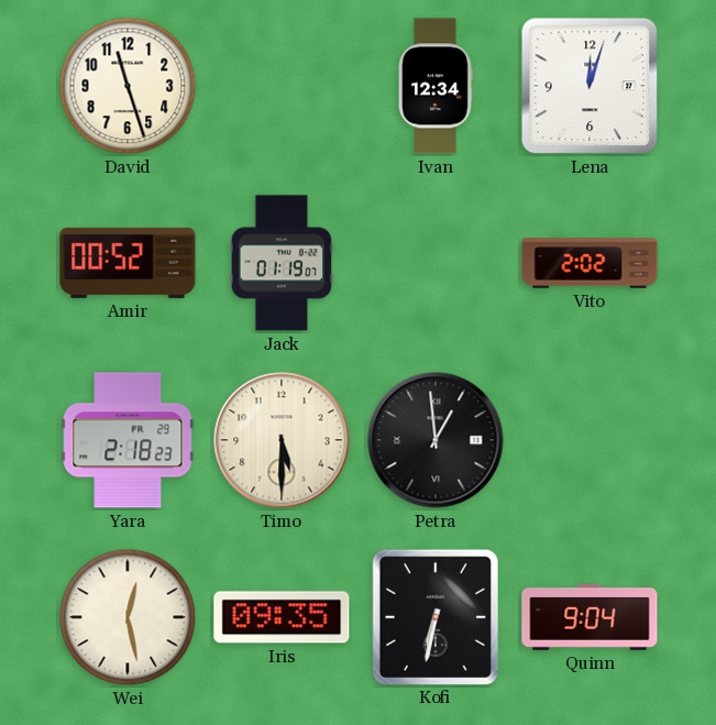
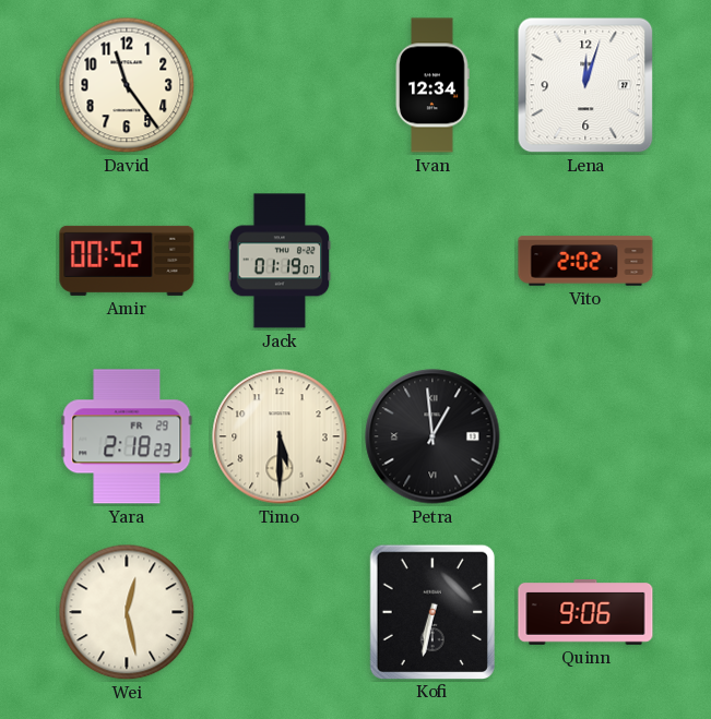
David: 11:27 -> 11:24
Iris: 09:35 -> none
Quinn: 9:04 -> 9:06
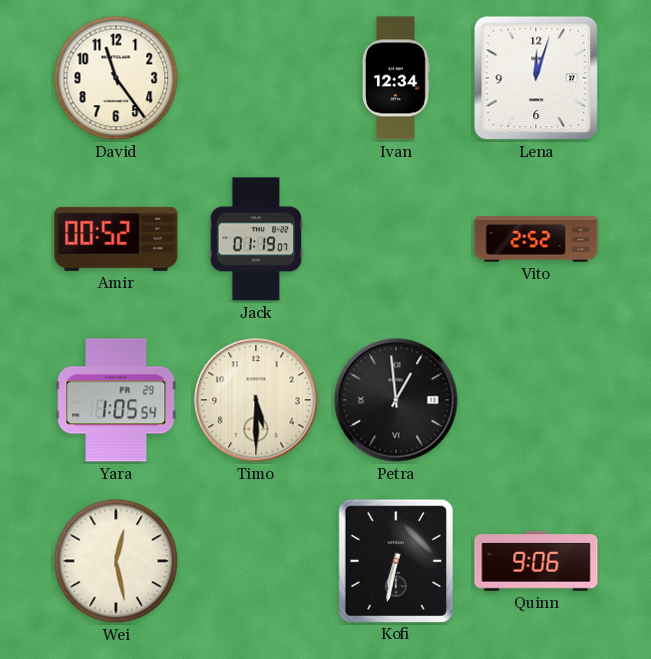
Vito: 2:02 -> 2:52
Yara: 2:18 -> 1:05
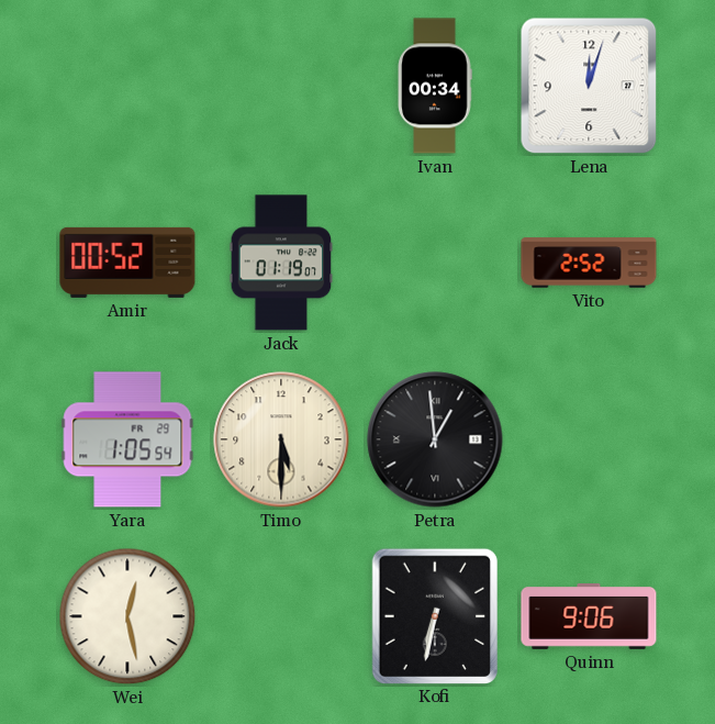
David: 11:24 -> none
Ivan: 12:34 -> 00:34
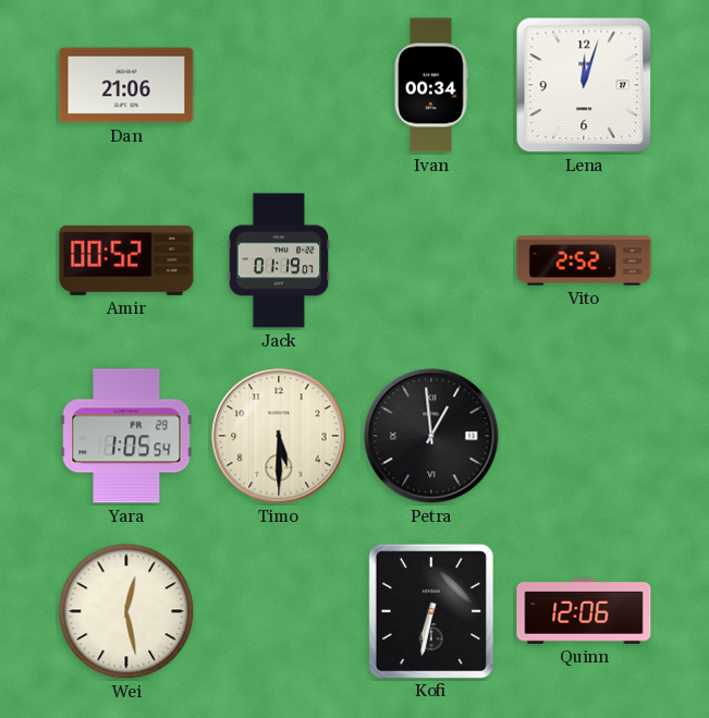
Dan: none -> 21:06
Quinn: 9:06 -> 12:06
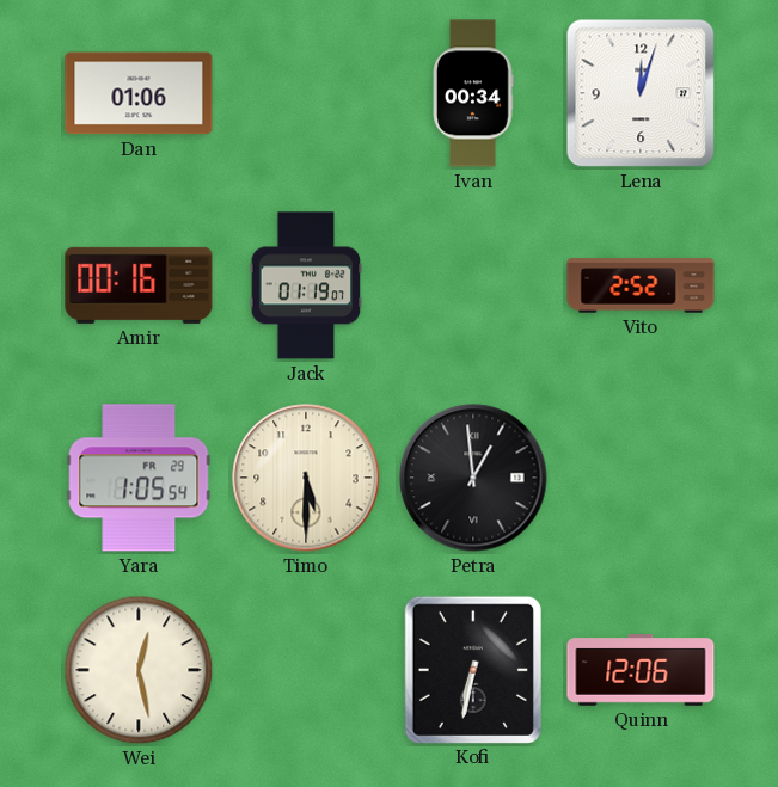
Dan: 21:06 -> 01:06
Amir: 00:52 -> 00:16
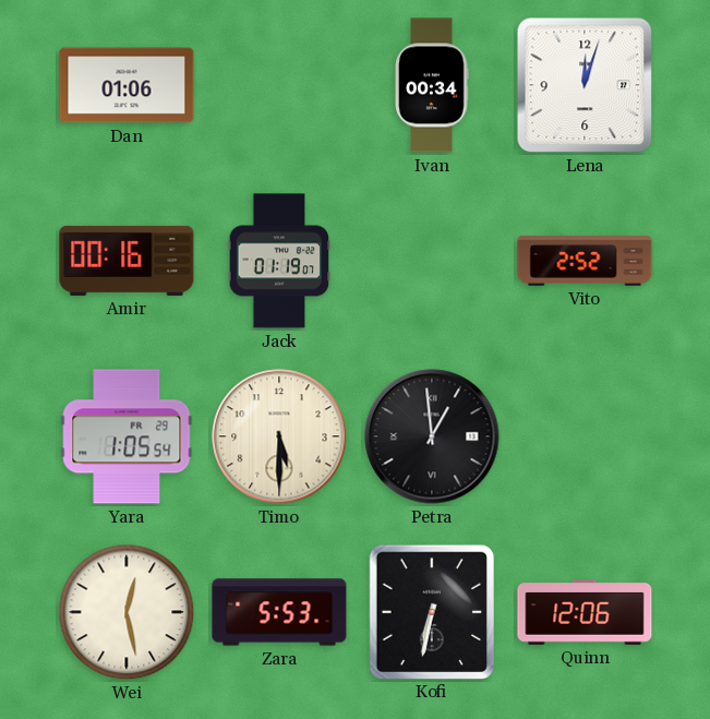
Zara: none -> 5:53
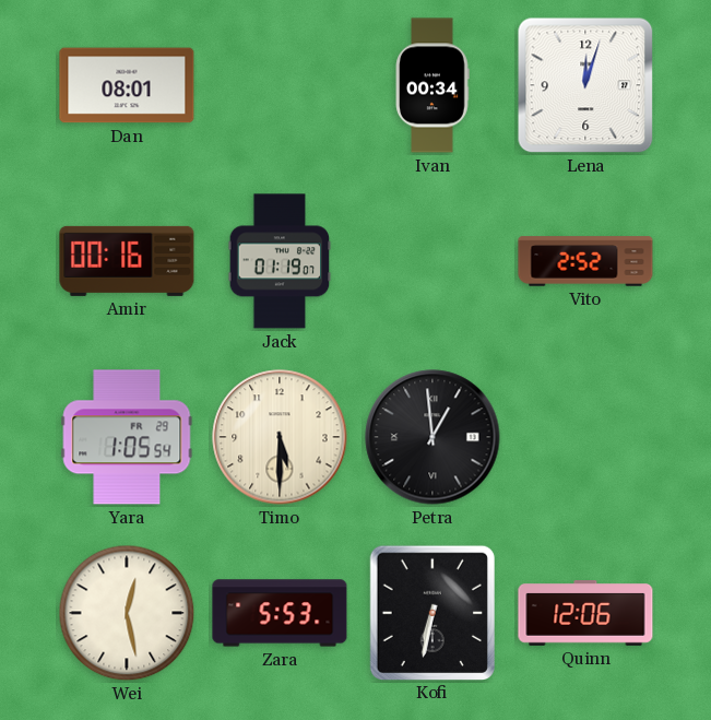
Dan: 01:06 -> 08:01
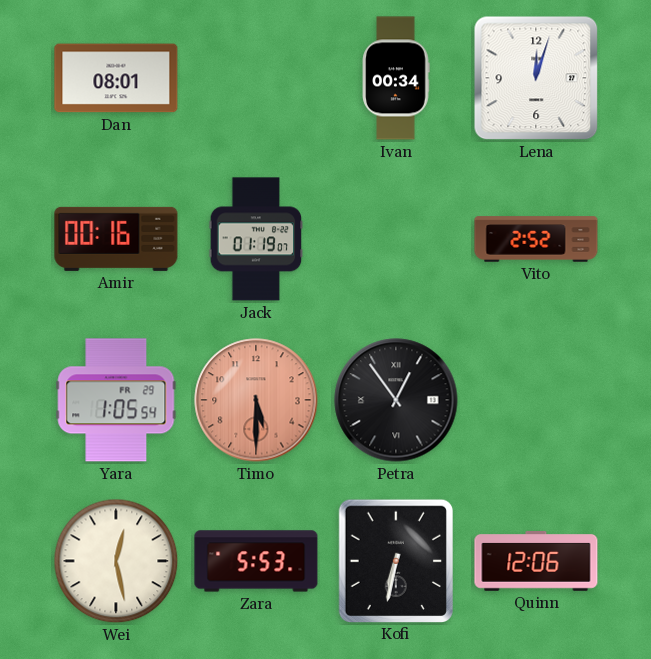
Timo dial: cream -> salmon
Petra: 12:59 -> 12:54
